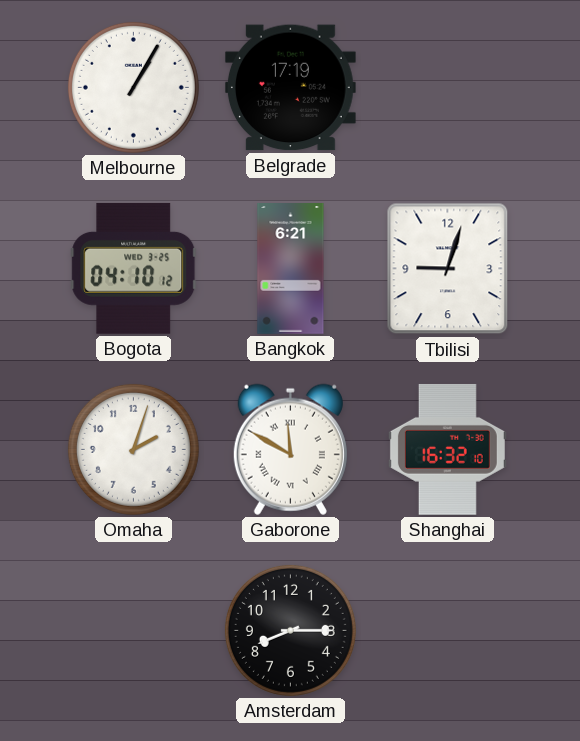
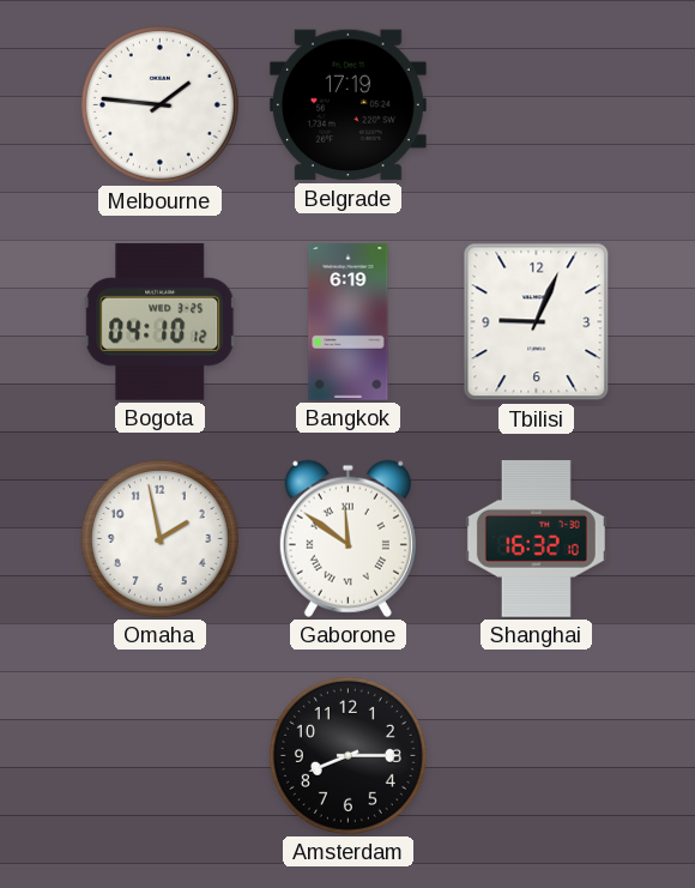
Melbourne: 1:05 -> 1:46
Bangkok: 6:21 -> 6:19
Tbilisi: 9:03 -> 9:04
Omaha: 2:03 -> 1:58
Gaborone: 11:50 -> 11:51
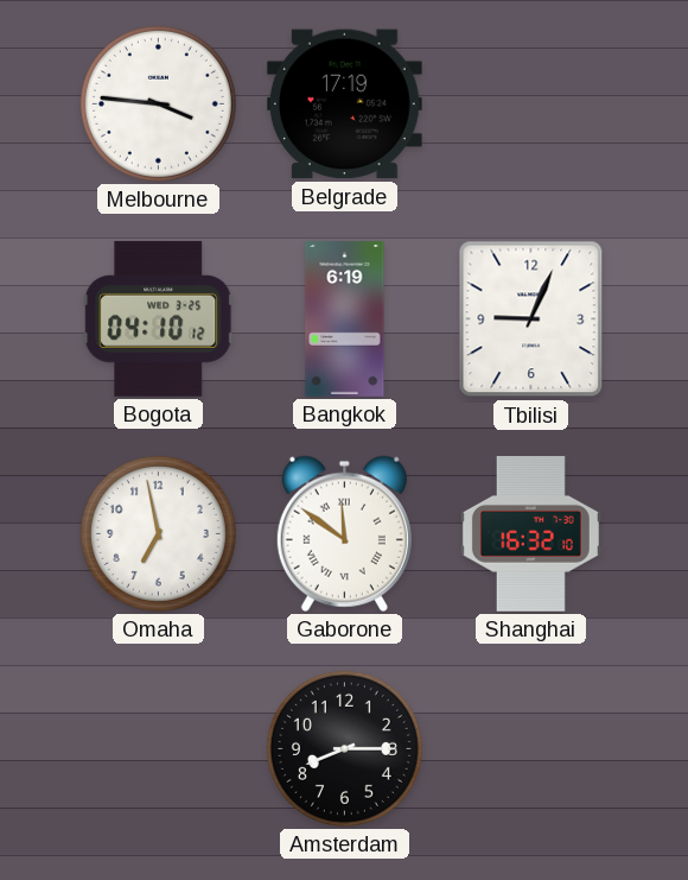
Melbourne: 1:46 -> 3:46
Omaha: 1:58 -> 6:58
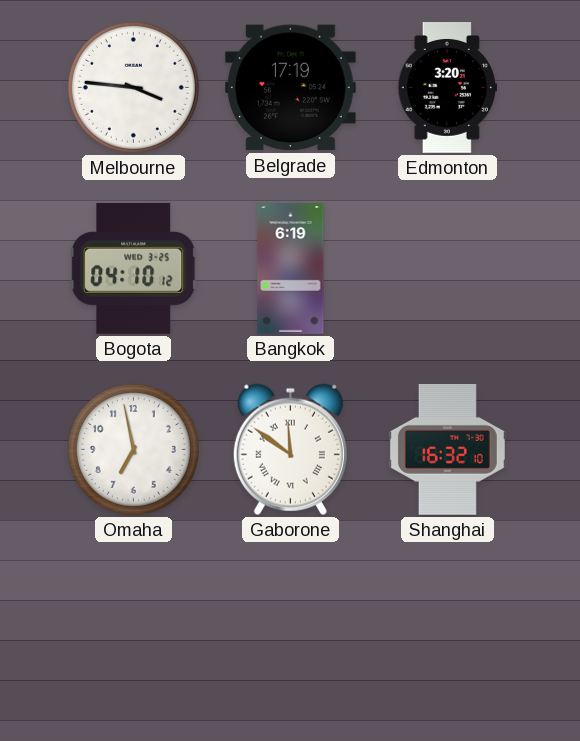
Edmonton: none -> 3:20
Tbilisi: 9:04 -> none
Amsterdam: 8:15 -> none
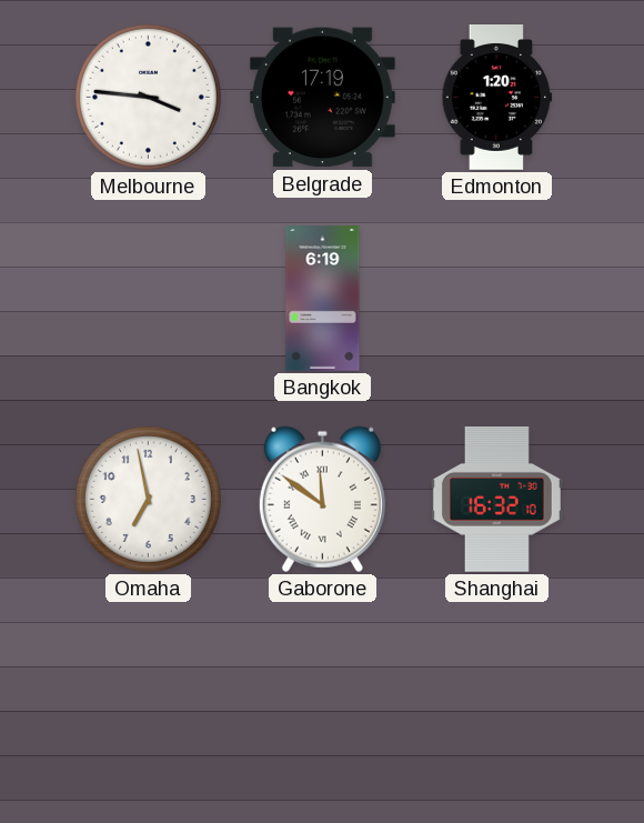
Edmonton: 3:20 -> 1:20
Bogota: 04:10 -> none
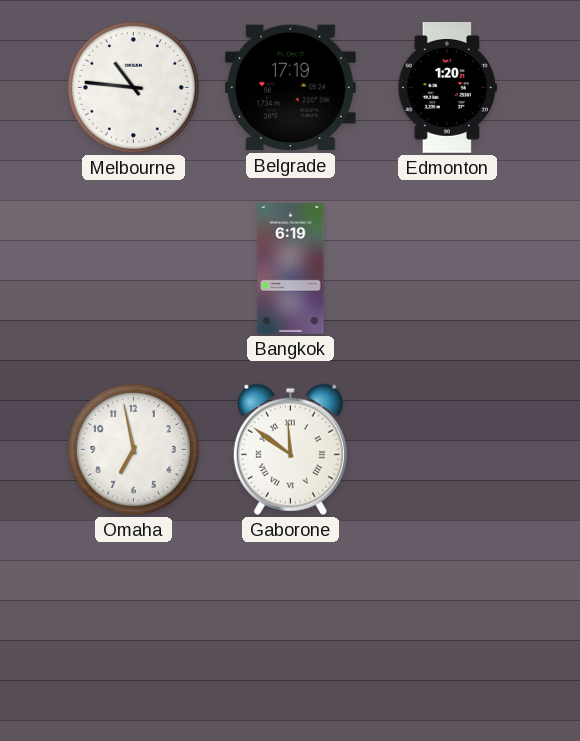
Melbourne: 3:46 -> 10:46
Shanghai: 16:32 -> none
